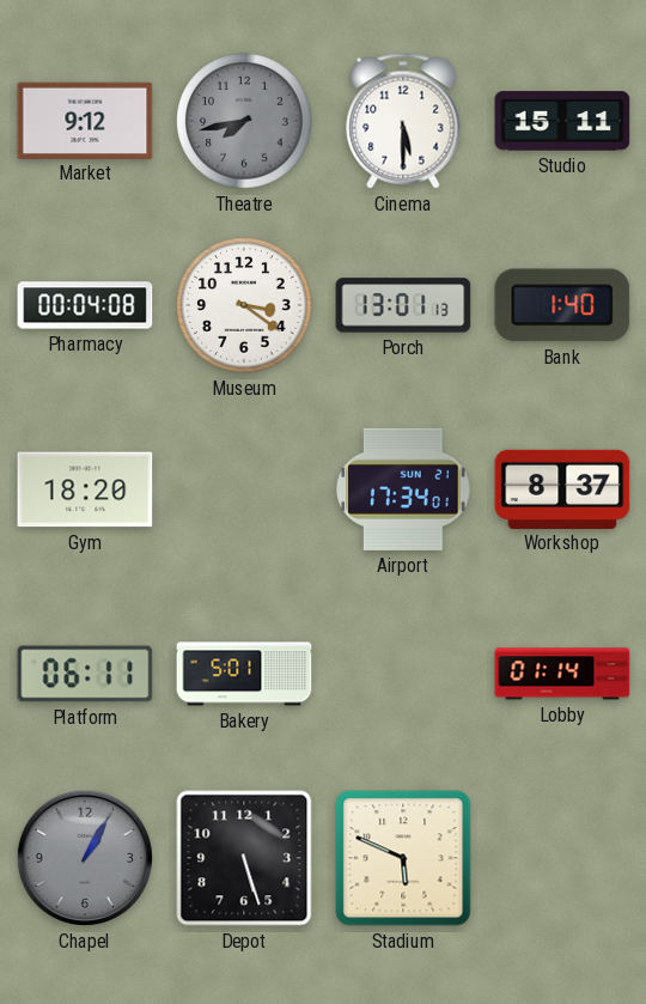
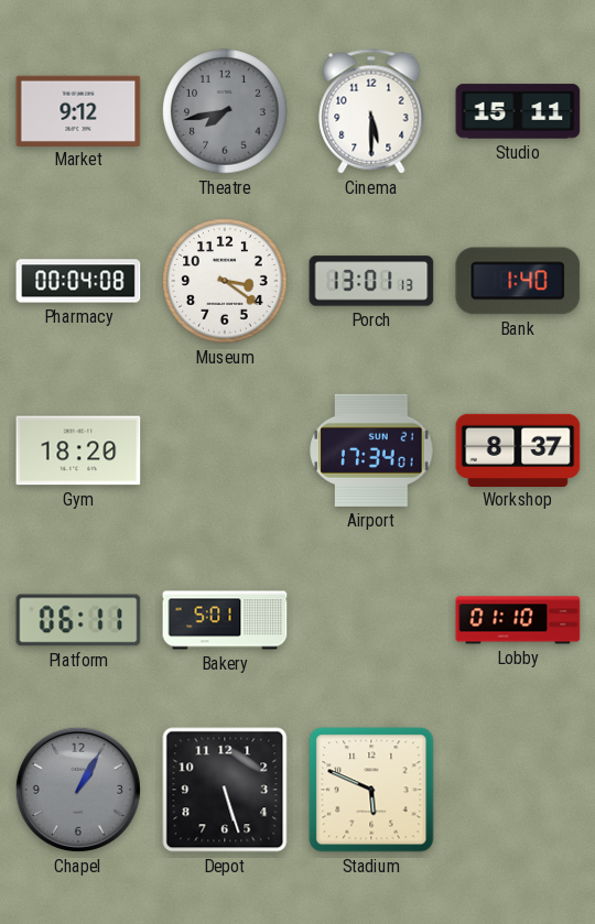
Lobby: 01:14 -> 01:10
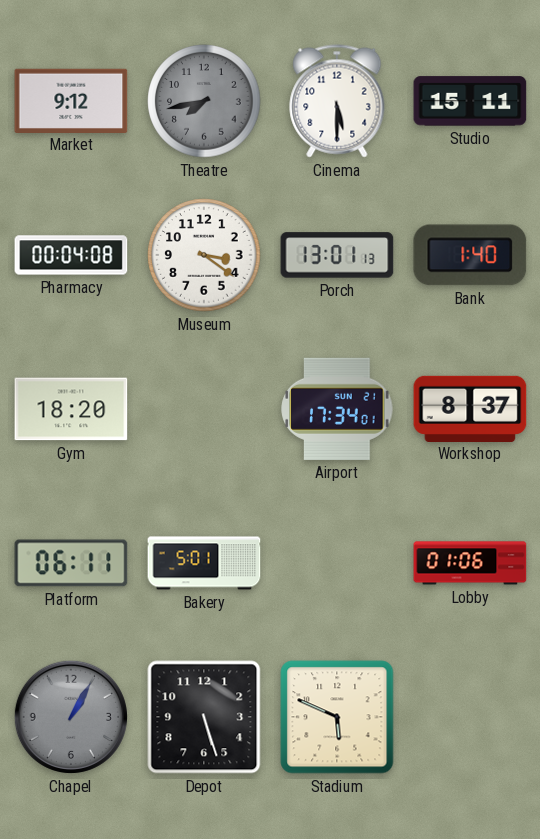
Lobby: 01:10 -> 01:06
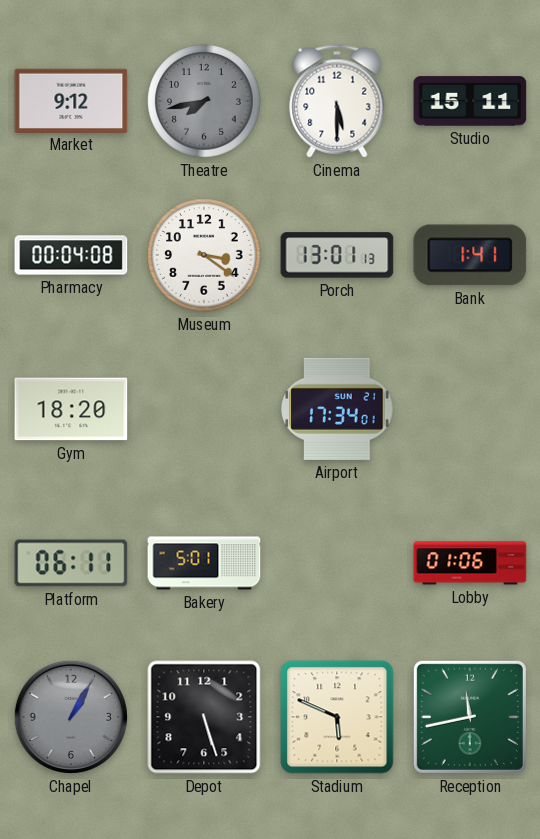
Bank: 1:40 -> 1:41
Workshop: 8:37 -> none
Reception: none -> 11:43
